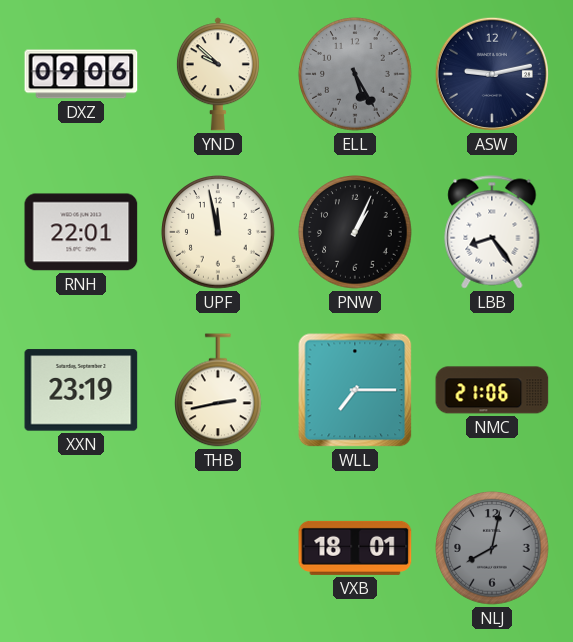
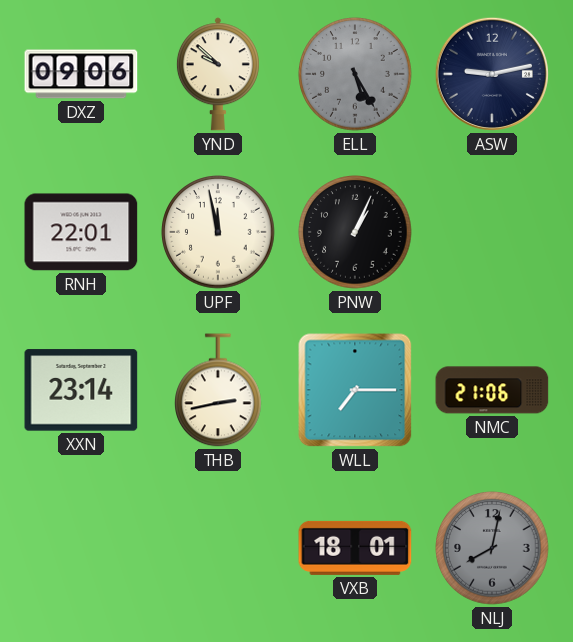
LBB: 8:24 -> none
XXN: 23:19 -> 23:14
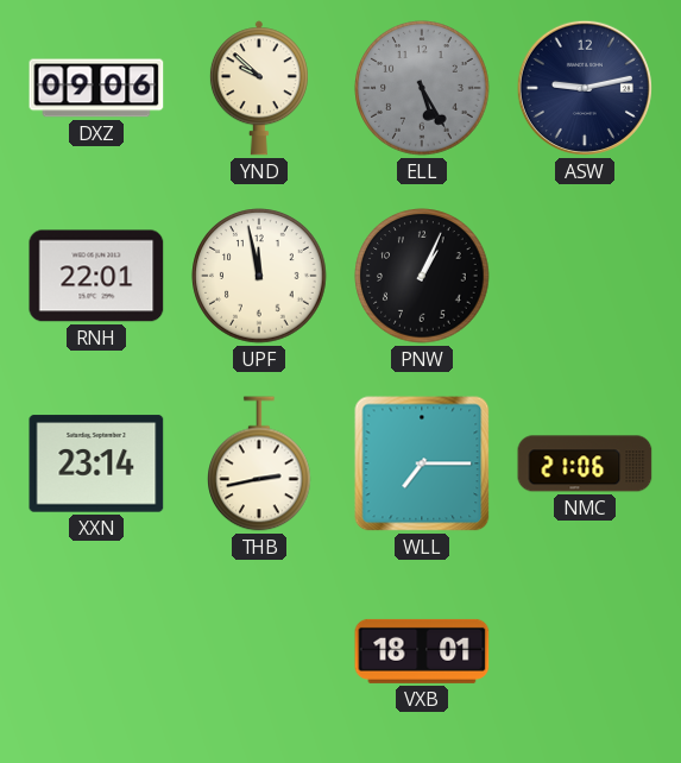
NLJ: 8:02 -> none
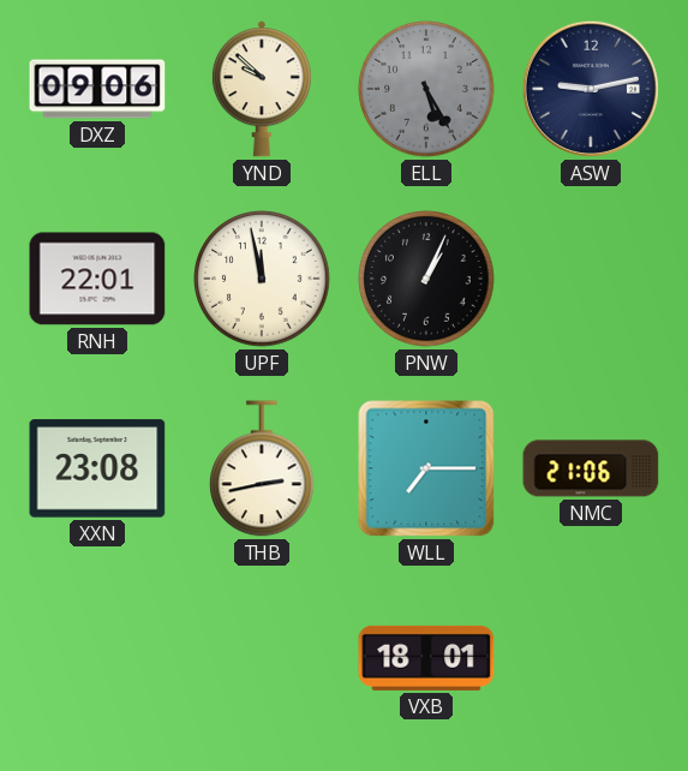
XXN: 23:14 -> 23:08
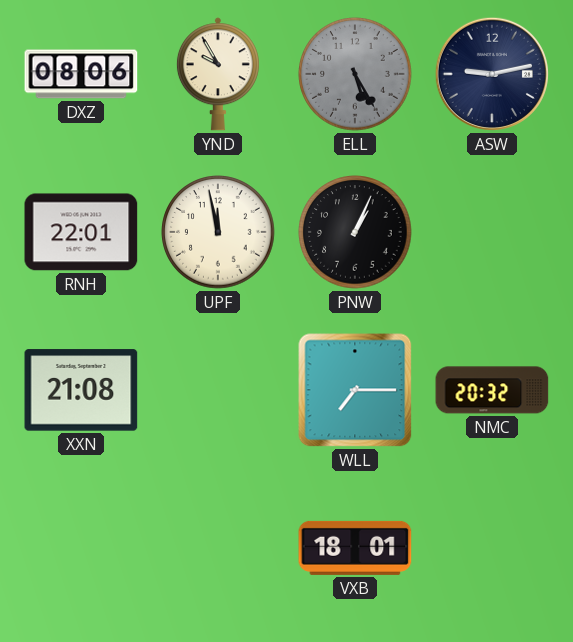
DXZ: 09:06 -> 08:06
YND: 9:52 -> 9:55
XXN: 23:08 -> 21:08
THB: 2:43 -> none
NMC: 21:06 -> 20:32
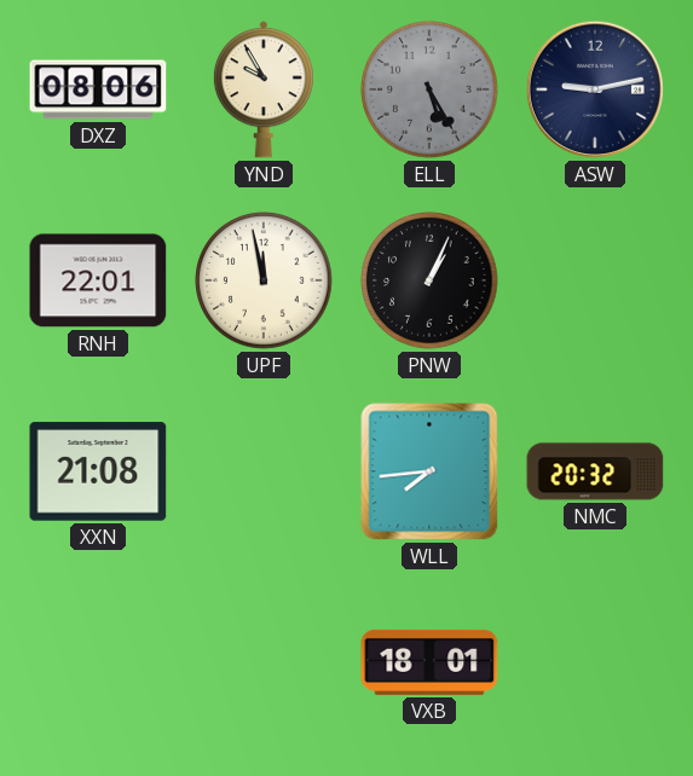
WLL: 7:15 -> 7:44
